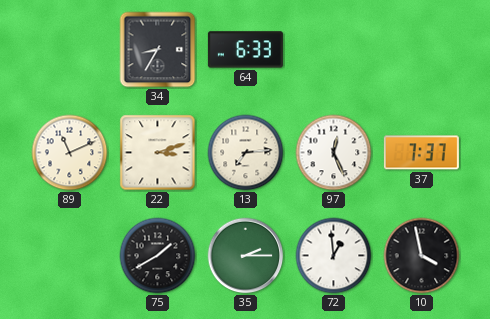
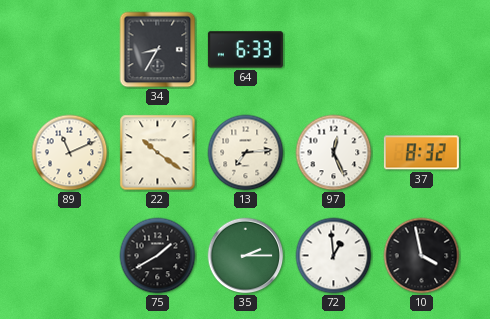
22: 3:12 -> 10:21
37: 7:37 -> 8:32
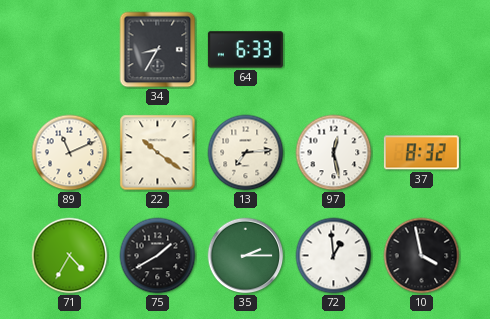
97: 12:26 -> 12:28
71: none -> 4:35
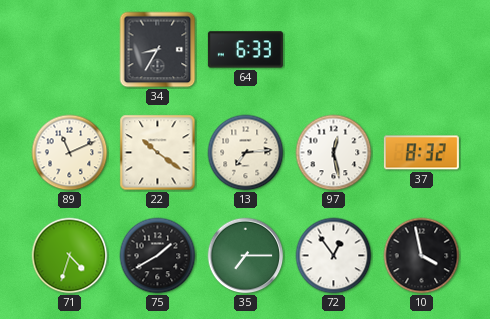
71: 4:35 -> 4:33
35: 2:15 -> 7:15
72: 12:59 -> 12:54
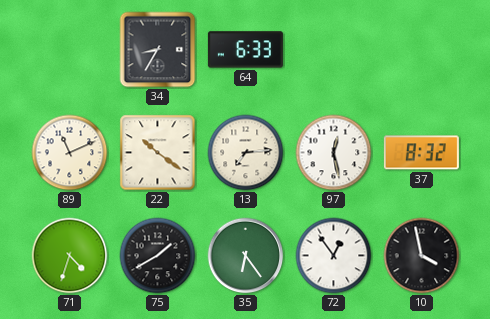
35: 7:15 -> 6:24
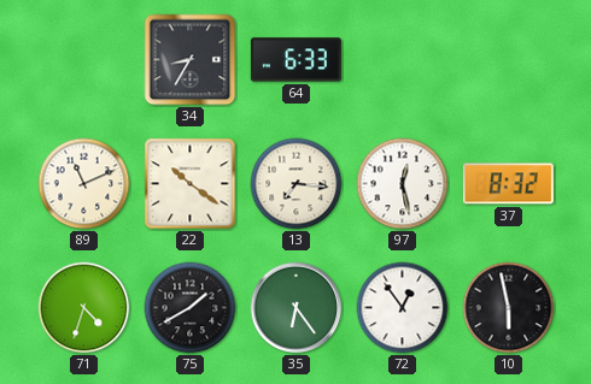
13: 7:14 -> 7:16
10: 3:58 -> 5:58
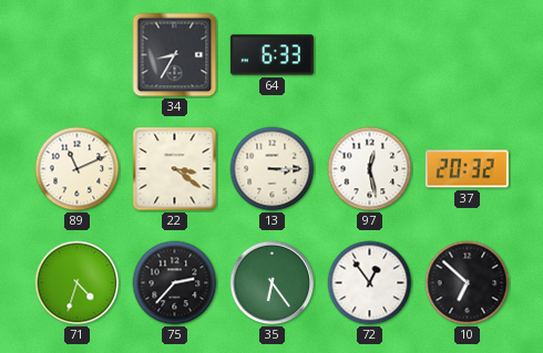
22: 10:21 -> 3:21
13: 7:16 -> 3:15
37: 8:32 -> 20:32
75: 1:40 -> 2:37
10: 5:58 -> 6:52
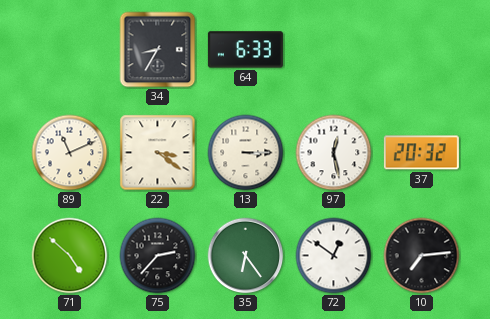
71: 4:33 -> 4:52
72: 12:54 -> 12:51
10: 6:52 -> 7:14
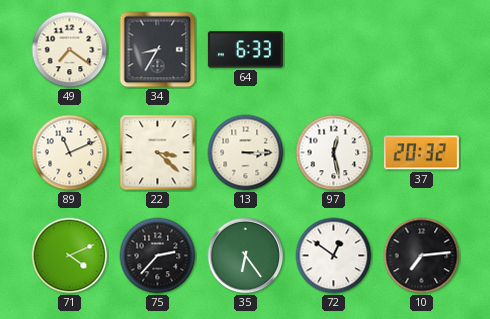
49: none -> 7:21
22: 3:21 -> 3:22
71: 4:52 -> 4:11
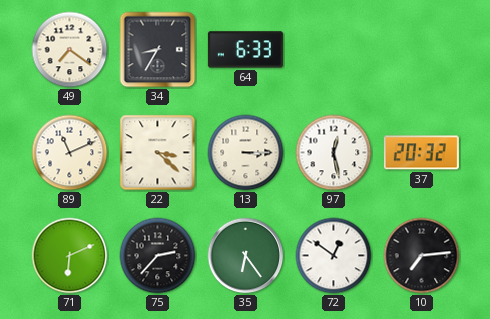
71: 4:11 -> 6:11
